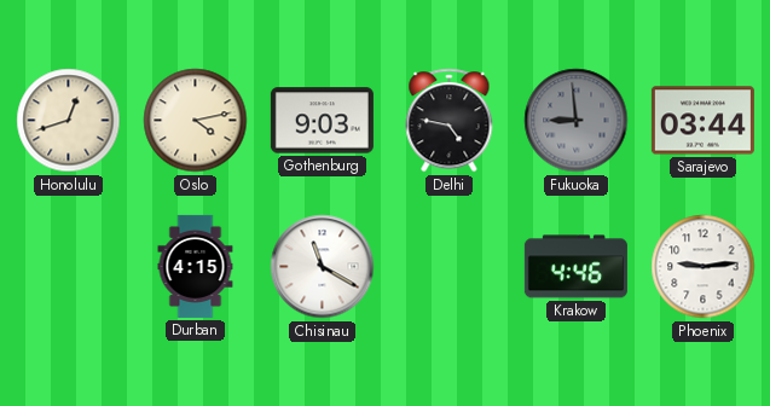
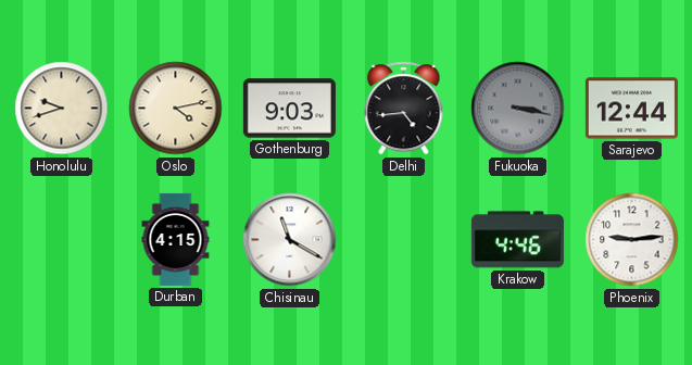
Honolulu: 12:42 -> 9:42
Delhi: 4:47 -> 4:44
Fukuoka: 8:59 -> 3:17
Sarajevo: 03:44 -> 12:44
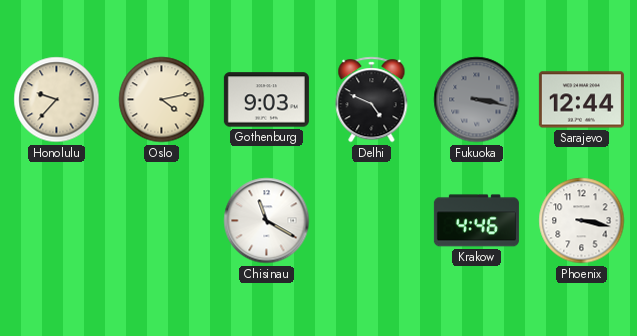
Honolulu: 9:42 -> 9:37
Delhi: 4:44 -> 4:49
Durban: 4:15 -> none
Phoenix: 9:14 -> 3:17
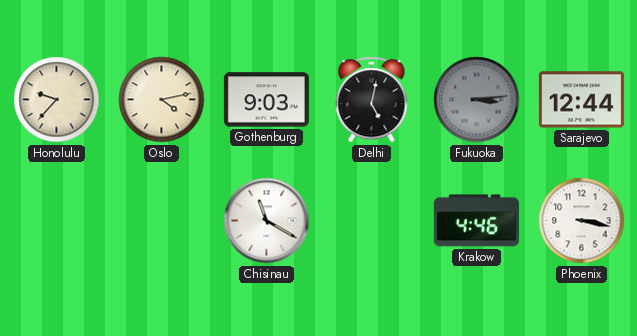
Delhi: 4:49 -> 5:02
Fukuoka: 3:17 -> 3:14
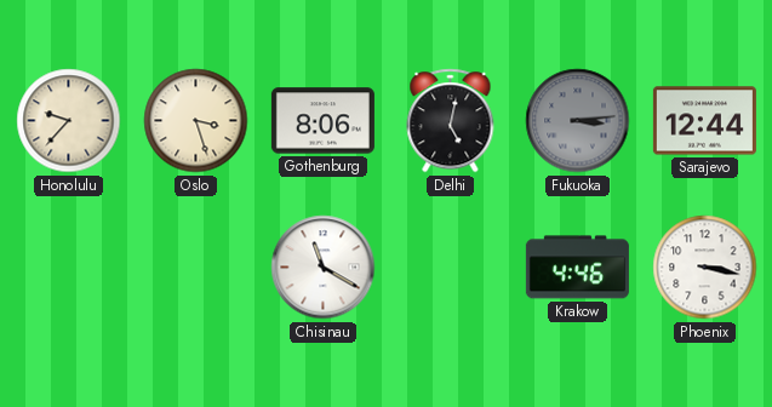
Oslo: 4:13 -> 3:27
Gothenburg: 9:03 -> 8:06
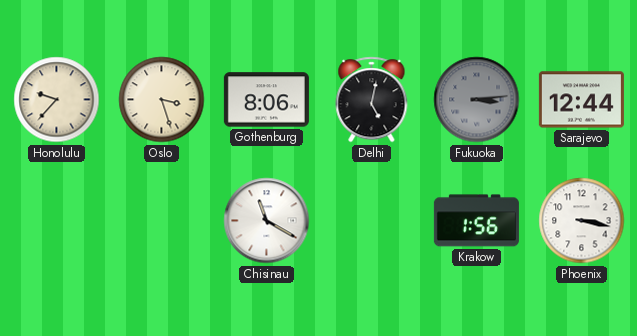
Krakow: 4:46 -> 1:56
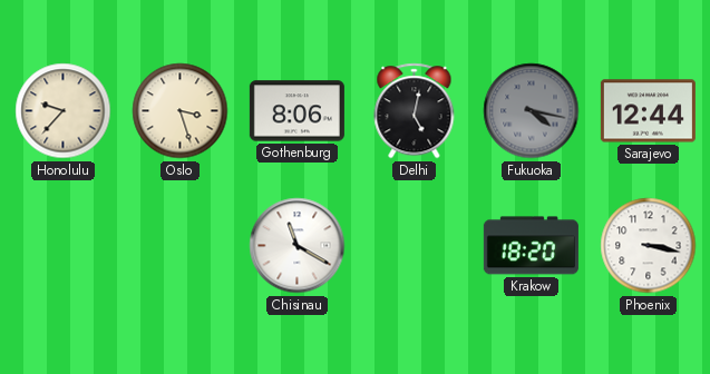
Fukuoka: 3:14 -> 4:17
Krakow: 1:56 -> 18:20
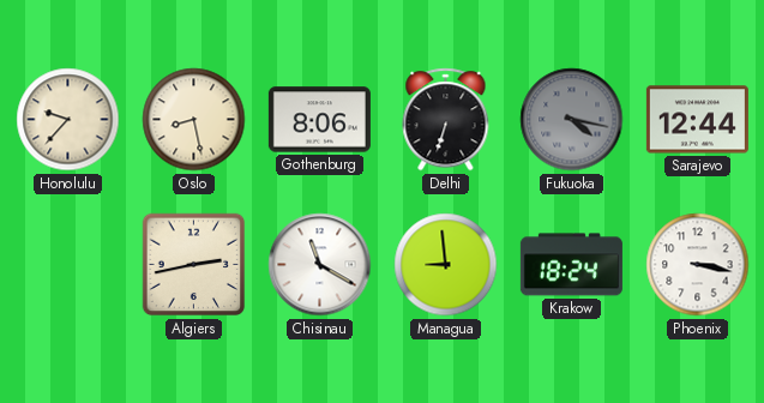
Oslo: 3:27 -> 8:28
Delhi: 5:02 -> 6:33
Algiers: none -> 2:43
Managua: none -> 8:59
Krakow: 18:20 -> 18:24
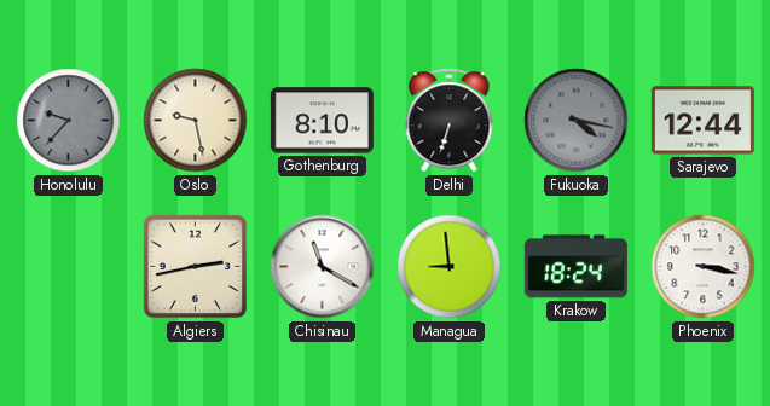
Honolulu dial: cream -> grey
Oslo: 8:28 -> 9:28
Gothenburg: 8:06 -> 8:10
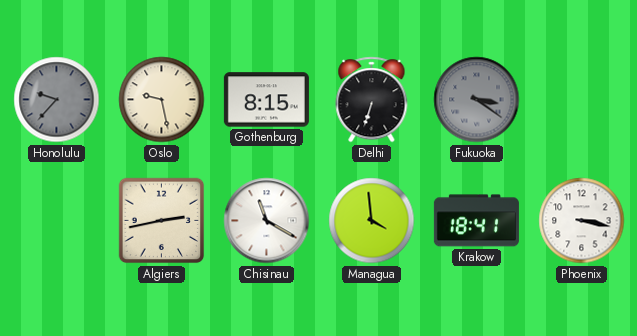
Gothenburg: 8:10 -> 8:15
Fukuoka: 4:17 -> 3:21
Sarajevo: 12:44 -> none
Managua: 8:59 -> 3:59
Krakow: 18:24 -> 18:41
